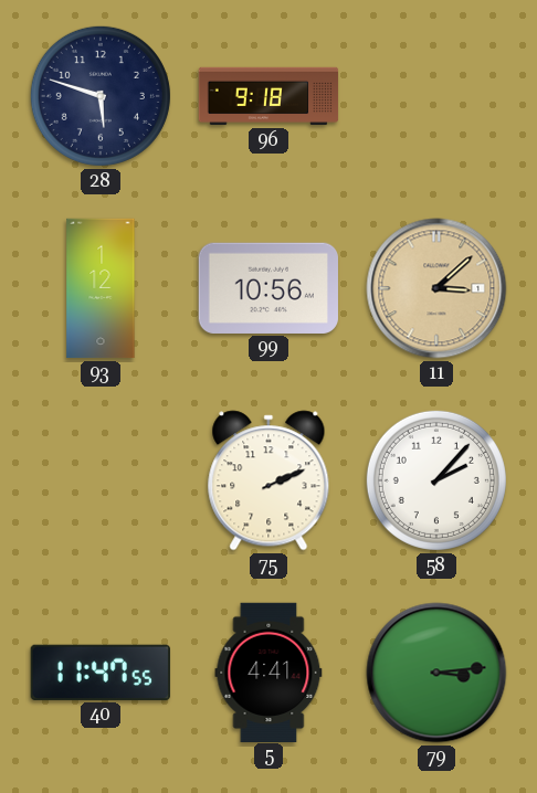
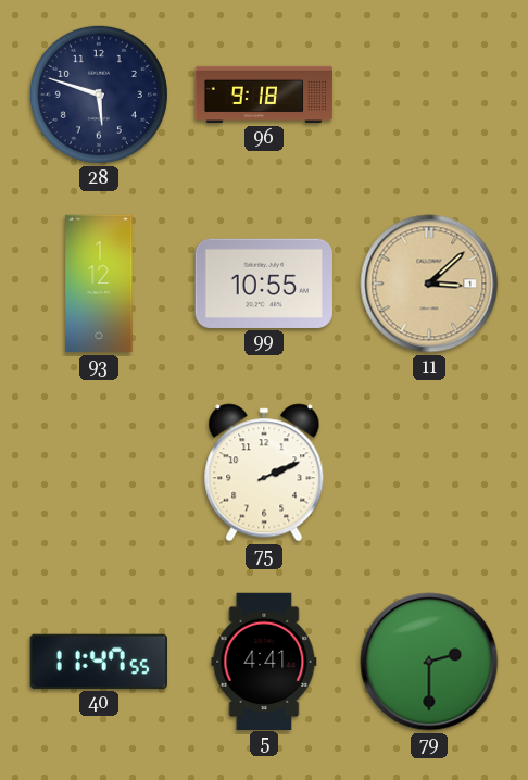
99: 10:56 -> 10:55
58: 2:07 -> none
79: 3:14 -> 2:30
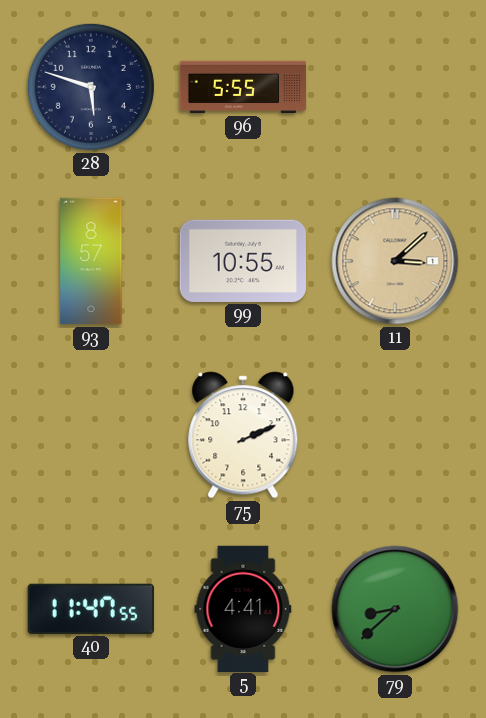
96: 9:18 -> 5:55
93: 1:12 -> 8:57
79: 2:30 -> 8:38
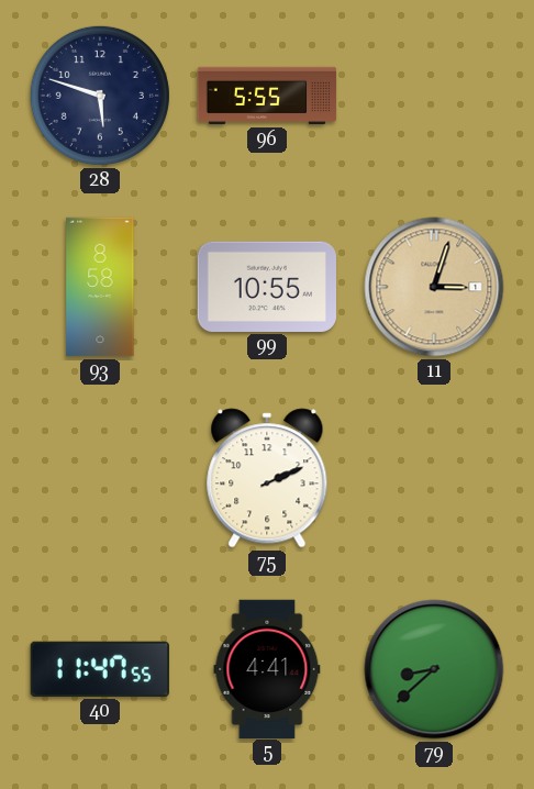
93: 8:57 -> 8:58
11: 3:08 -> 3:03
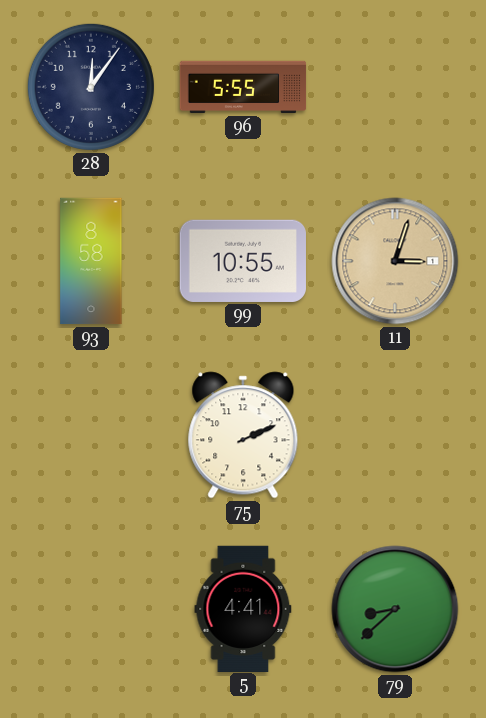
28: 5:48 -> 12:06
40: 11:47 -> none
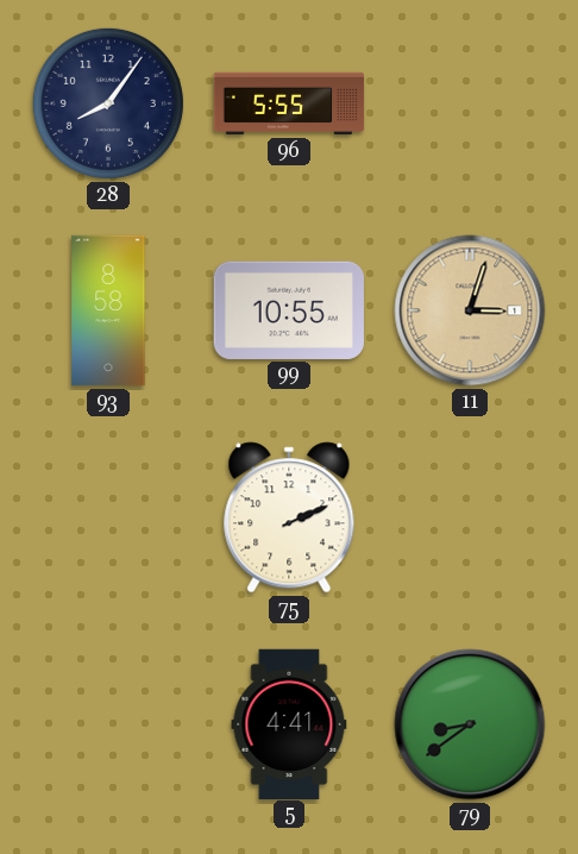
28: 12:06 -> 8:06
79: 8:38 -> 8:39
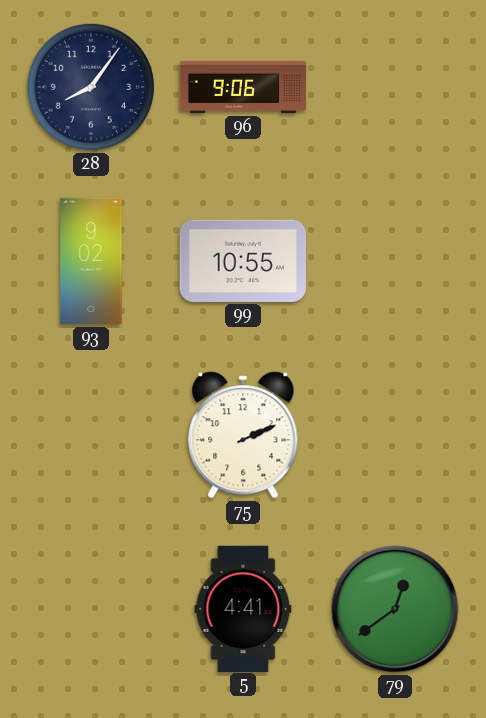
96: 5:55 -> 9:06
93: 8:58 -> 9:02
11: 3:03 -> none
79: 8:39 -> 12:39
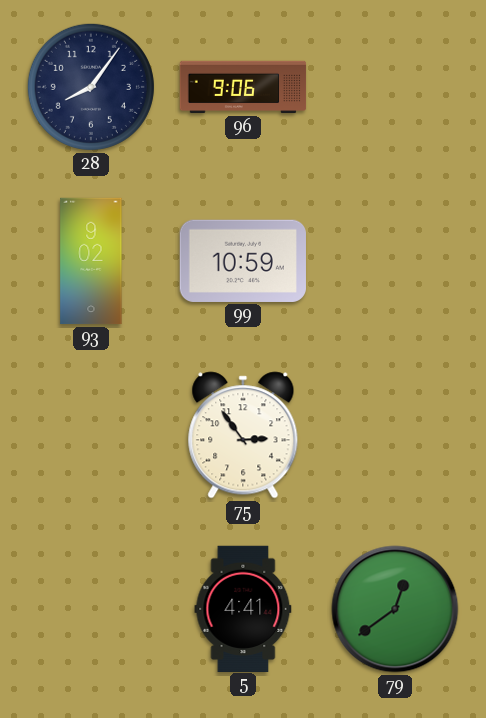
99: 10:55 -> 10:59
75: 2:11 -> 2:54
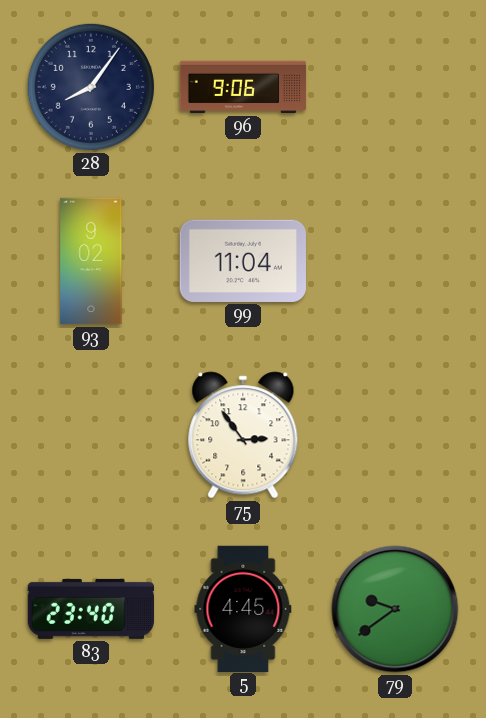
99: 10:59 -> 11:04
83: none -> 23:40
5: 4:41 -> 4:45
79: 12:39 -> 9:39
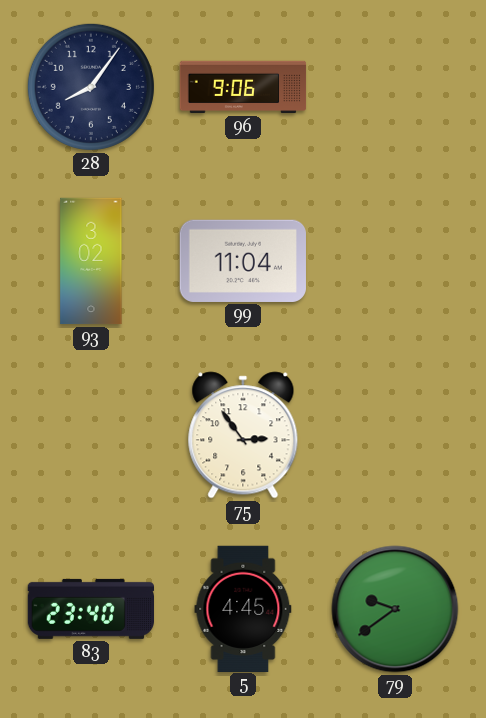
93: 9:02 -> 3:02
